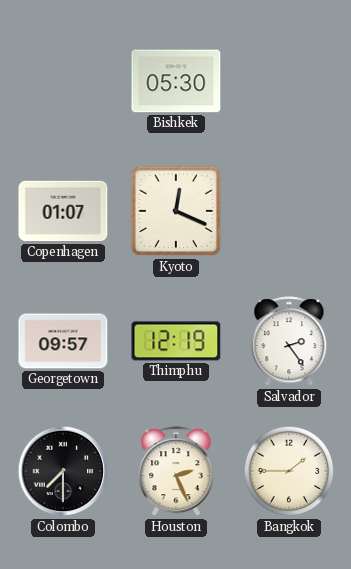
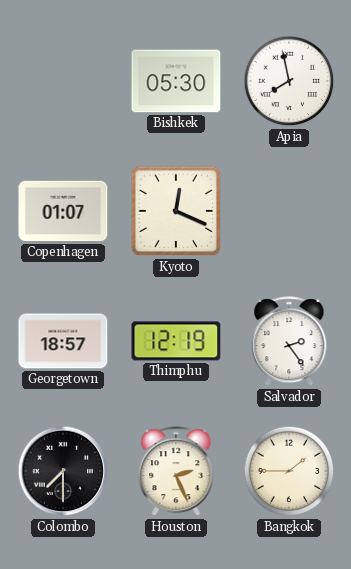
Apia: none -> 7:58
Georgetown: 09:57 -> 18:57
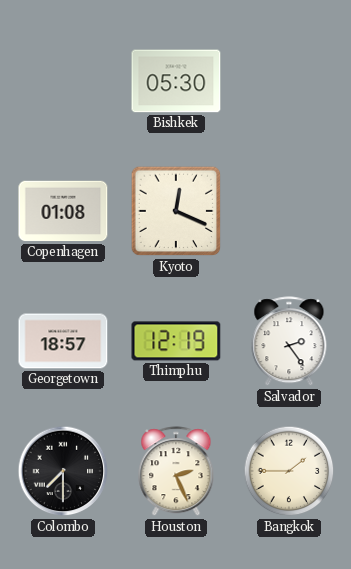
Apia: 7:58 -> none
Copenhagen: 01:07 -> 01:08
